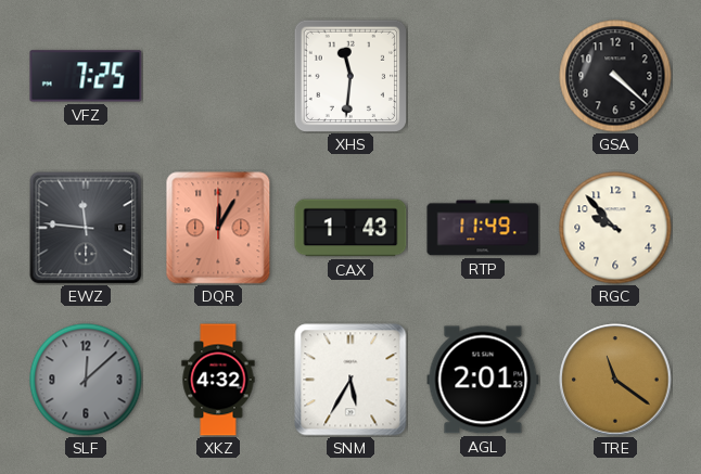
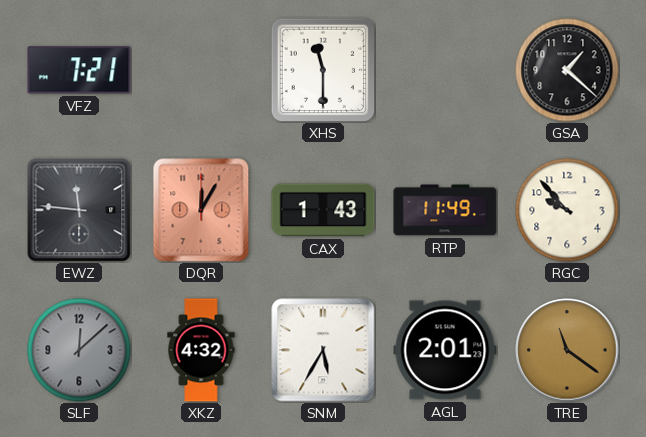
VFZ: 7:25 -> 7:21
XHS: 11:31 -> 11:30
GSA: 4:22 -> 1:22
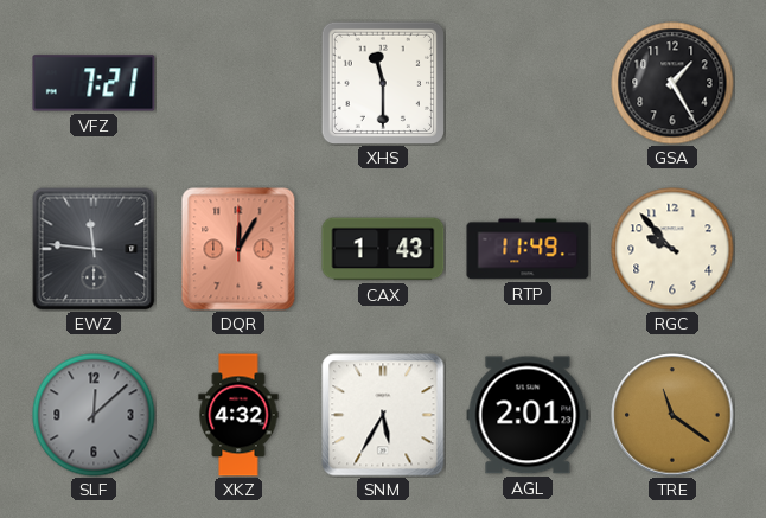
GSA: 1:22 -> 1:25
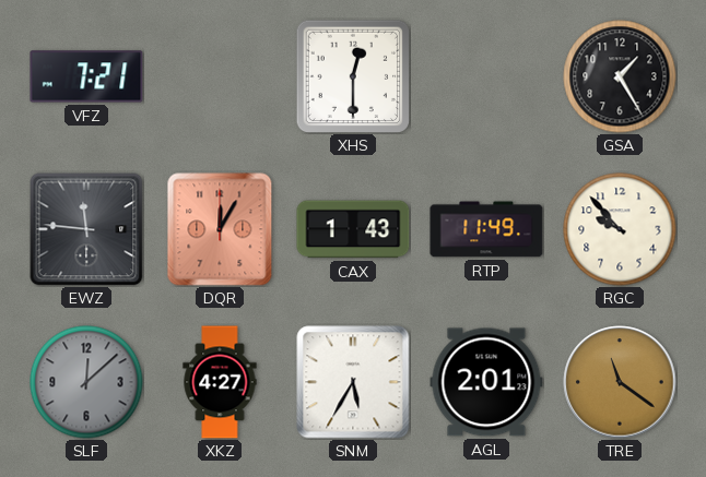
XHS: 11:30 -> 12:30
XKZ: 4:32 -> 4:27
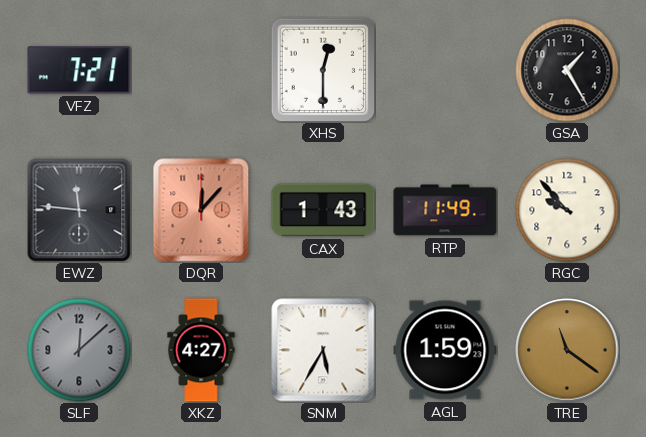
DQR: 12:05 -> 12:07
AGL: 2:01 -> 1:59
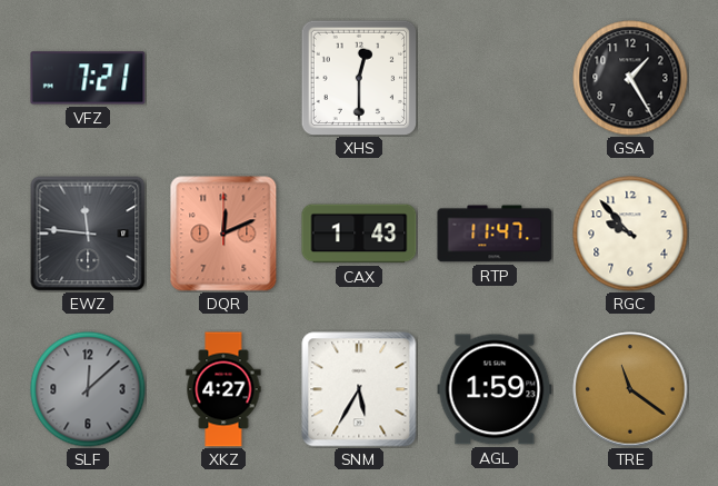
DQR: 12:07 -> 12:11
RTP: 11:49 -> 11:47
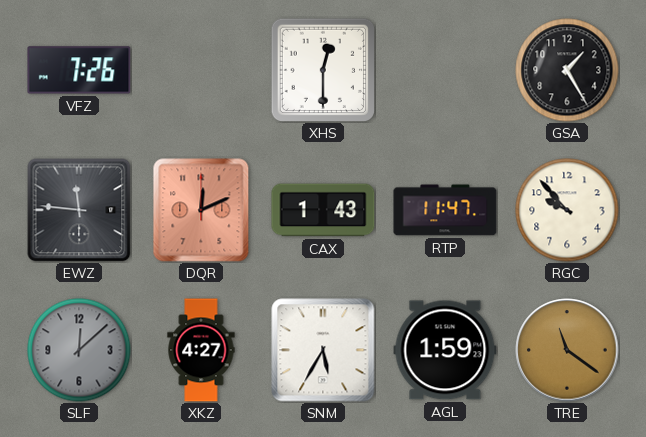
VFZ: 7:21 -> 7:26
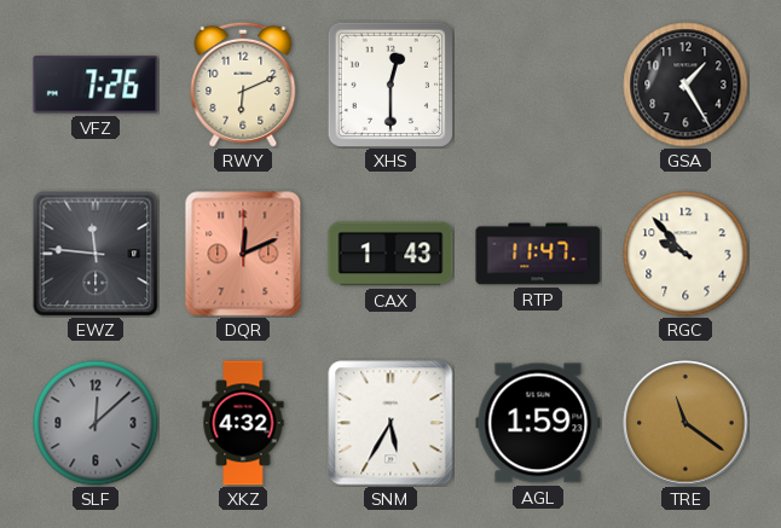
RWY: none -> 6:11
XKZ: 4:27 -> 4:32
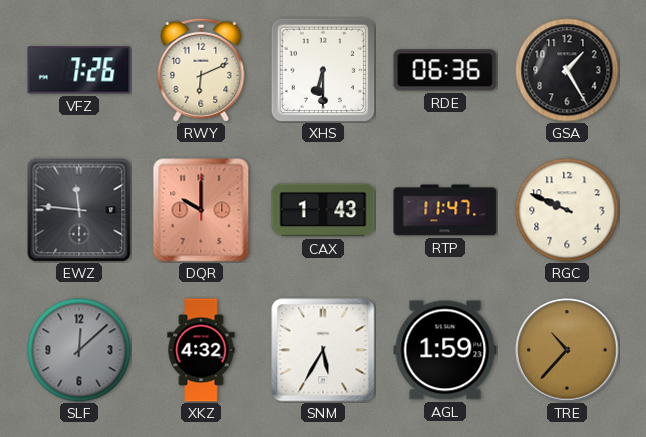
XHS: 12:30 -> 6:30
RDE: none -> 06:36
DQR: 12:11 -> 10:00
RGC: 9:53 -> 9:49
TRE: 11:21 -> 10:37
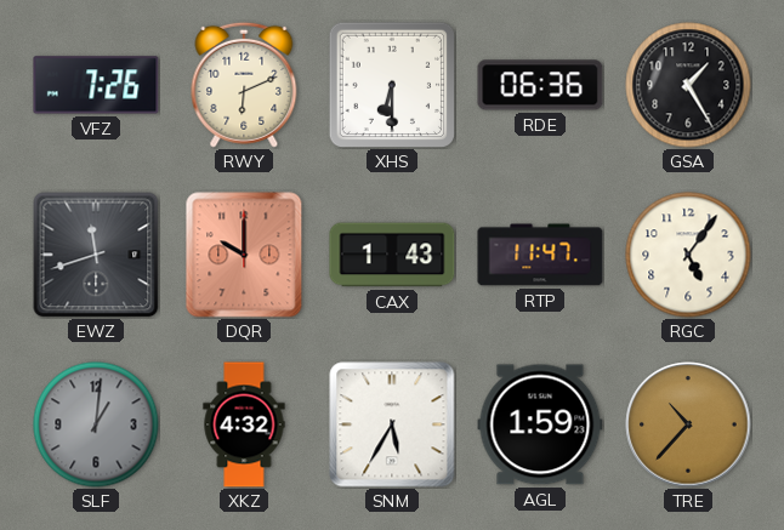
EWZ: 11:46 -> 11:42
RGC: 9:49 -> 5:06
SLF: 12:08 -> 1:01
